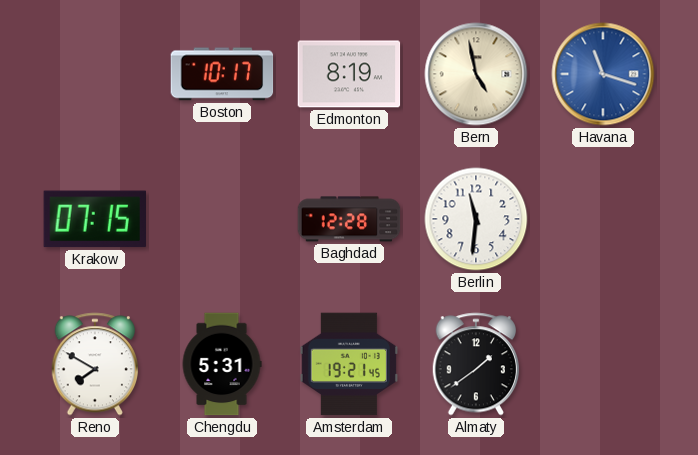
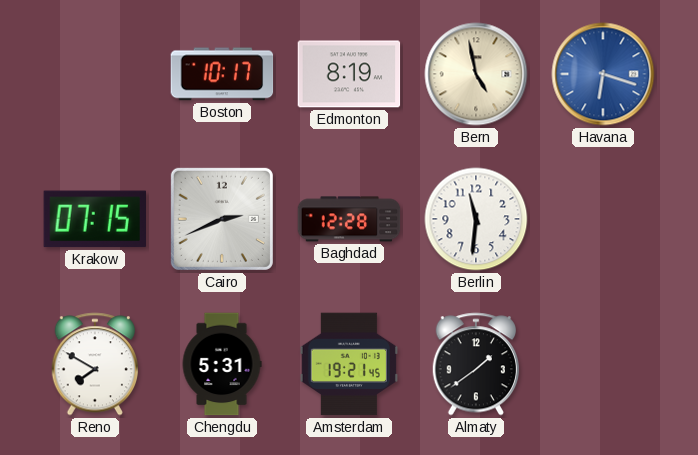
Havana: 11:18 -> 6:18
Cairo: none -> 2:41
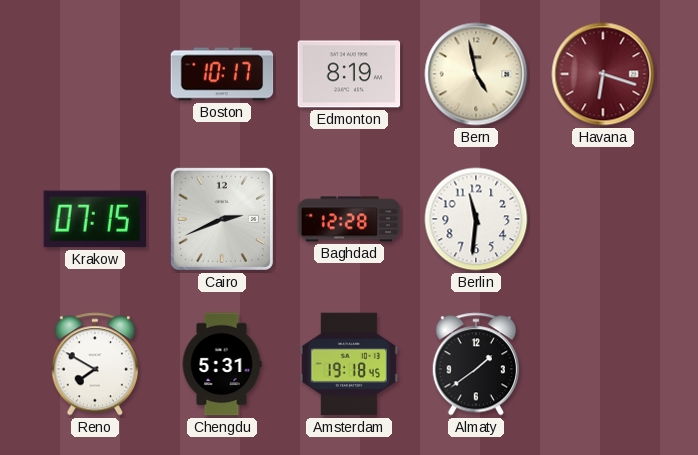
Havana dial: blue -> burgundy
Amsterdam: 19:21 -> 19:18
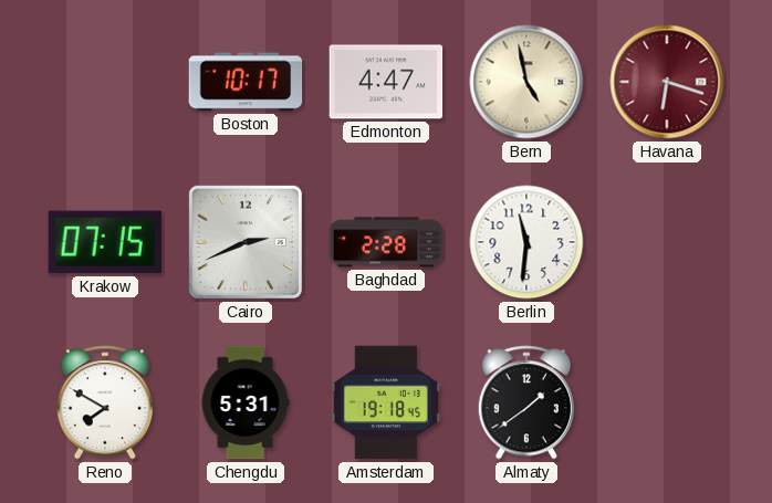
Edmonton: 8:19 -> 4:47
Baghdad: 12:28 -> 2:28
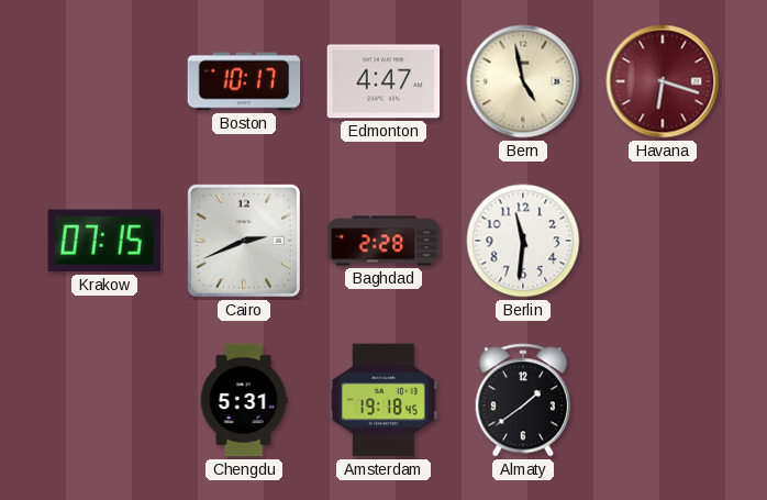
Reno: 7:50 -> none
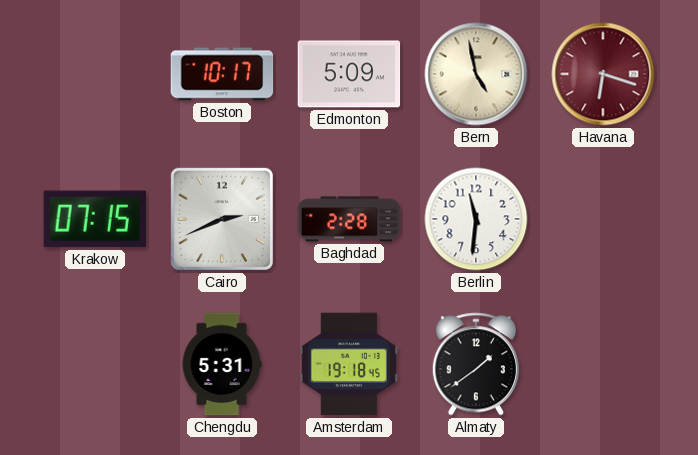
Edmonton: 4:47 -> 5:09
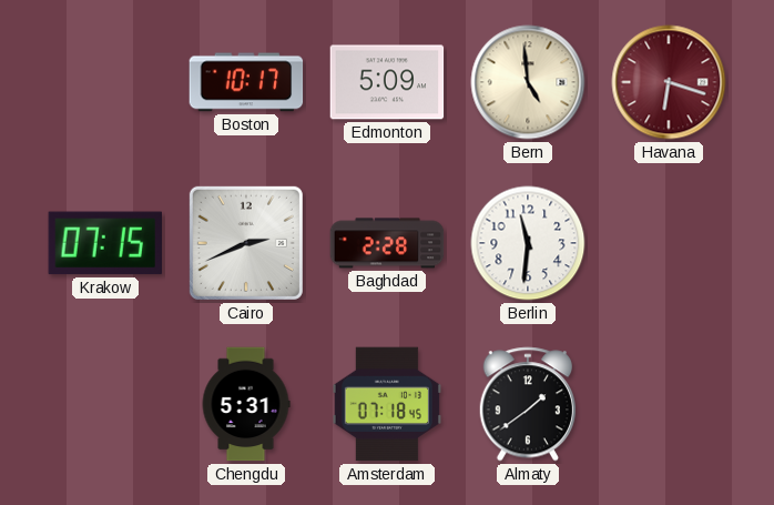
Bern: 4:58 -> 4:59
Amsterdam: 19:18 -> 07:18
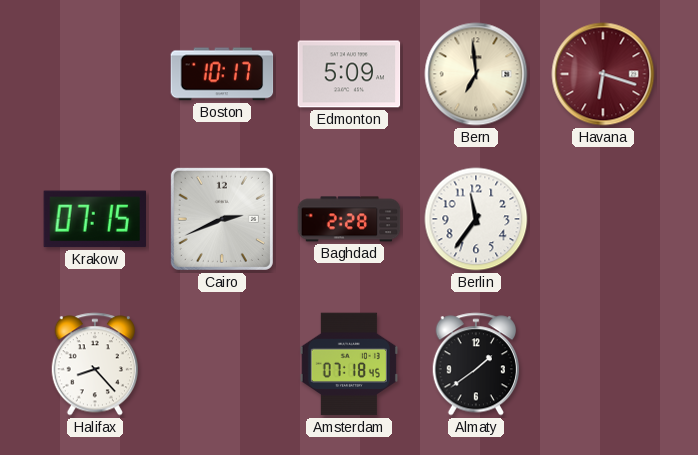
Bern: 4:59 -> 6:59
Berlin: 11:31 -> 11:36
Halifax: none -> 8:23
Chengdu: 5:31 -> none
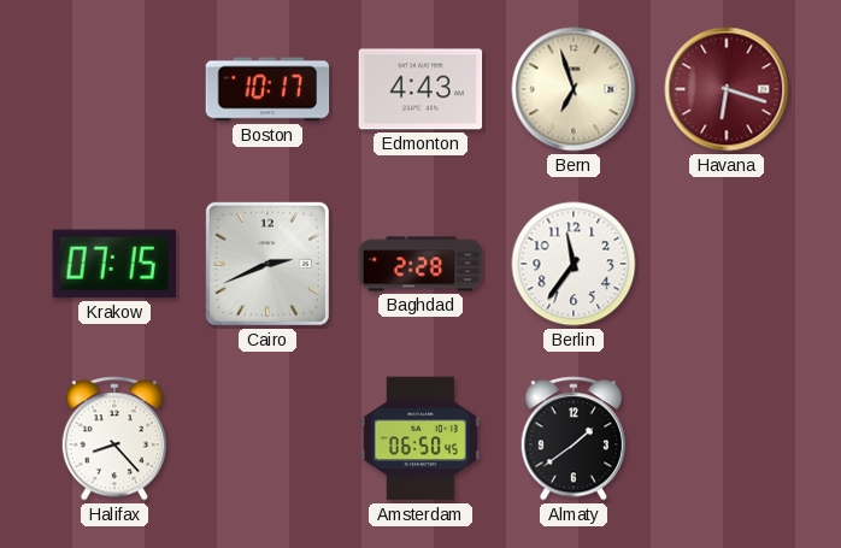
Edmonton: 5:09 -> 4:43
Bern: 6:59 -> 6:57
Amsterdam: 07:18 -> 06:50
